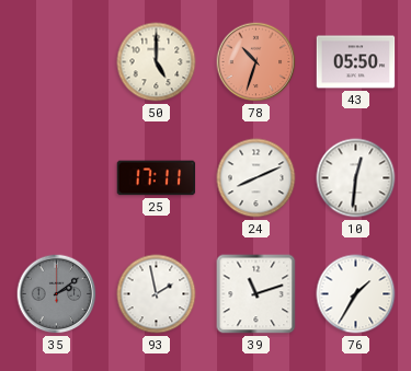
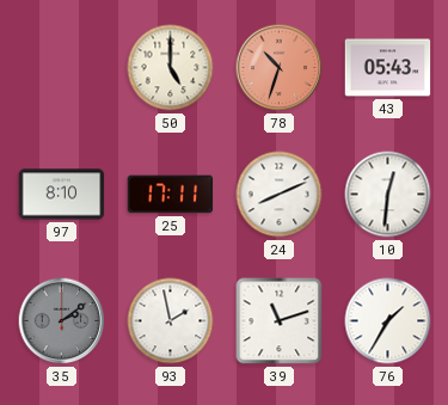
43: 05:50 -> 05:43
97: none -> 8:10
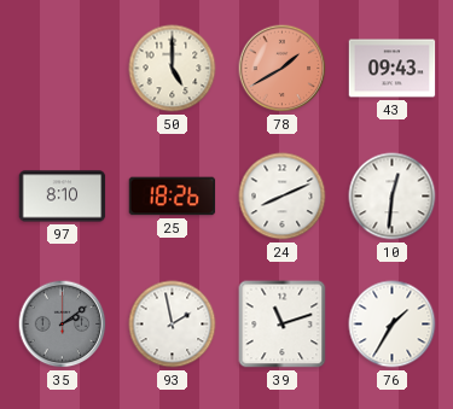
78: 10:33 -> 1:40
43: 05:43 -> 09:43
25: 17:11 -> 18:26
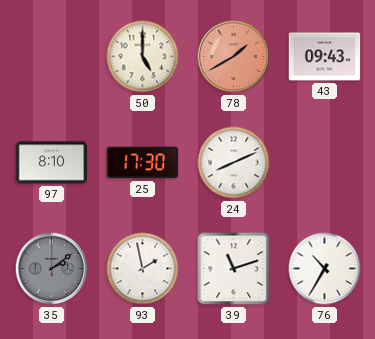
25: 18:26 -> 17:30
10: 12:31 -> none
76: 1:35 -> 10:35
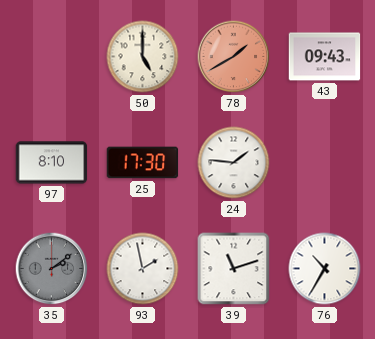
24: 8:11 -> 1:46
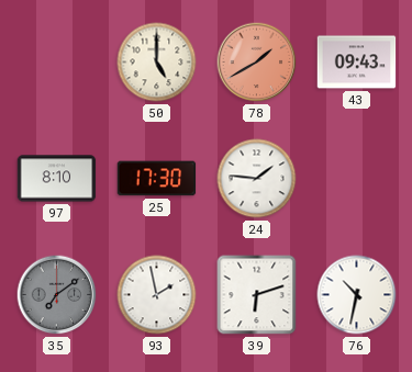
35: 2:09 -> 7:09
39: 11:12 -> 6:12
76: 10:35 -> 10:32
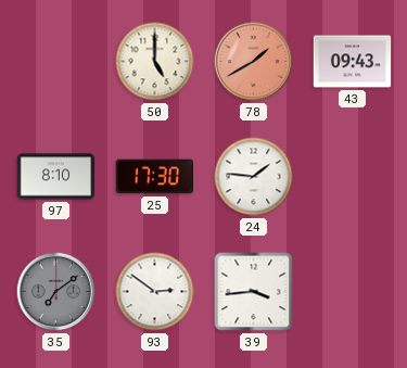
93: 1:58 -> 2:51
39: 6:12 -> 3:44
76: 10:32 -> none
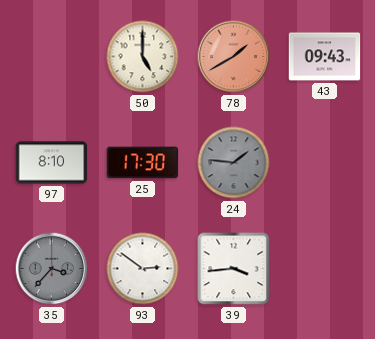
24 dial: white -> grey
35: 7:09 -> 3:37
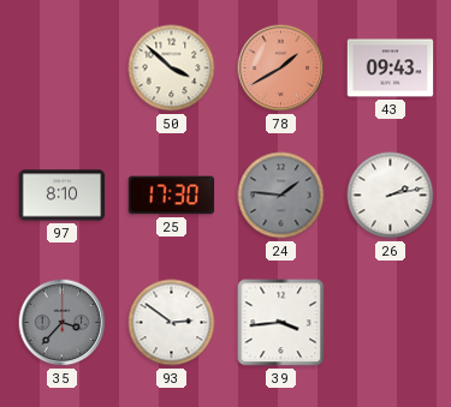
50: 5:00 -> 3:52
26: none -> 2:13
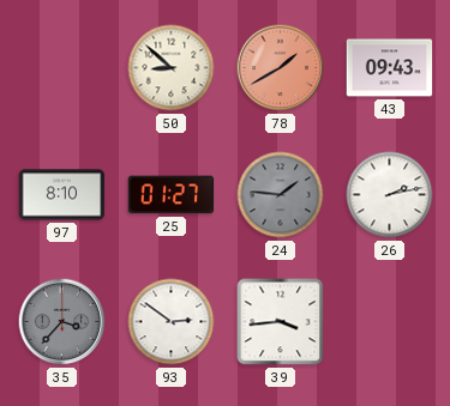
50: 3:52 -> 8:52
25: 17:30 -> 01:27
